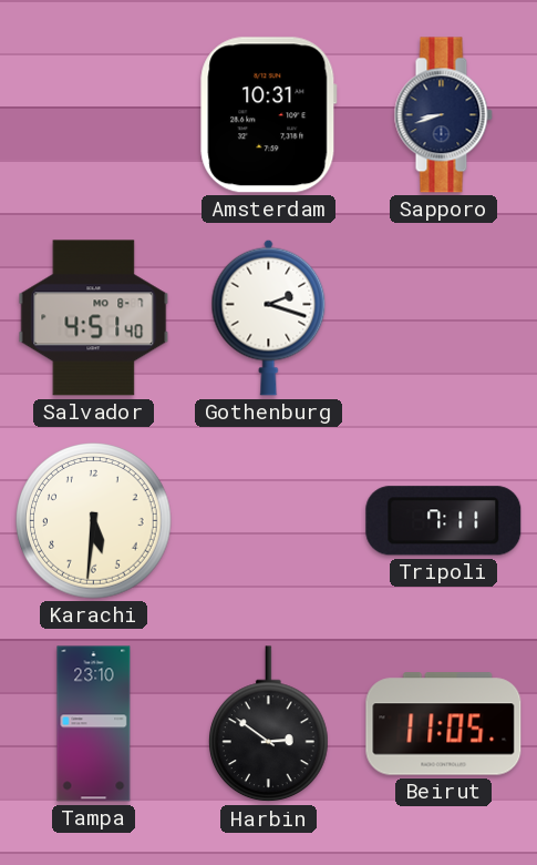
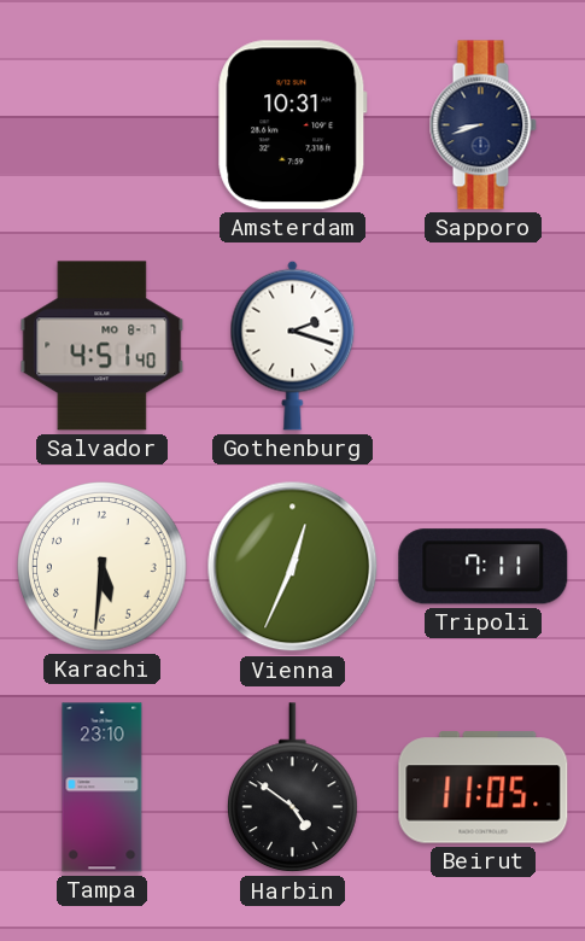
Vienna: none -> 12:34
Harbin: 2:51 -> 4:51
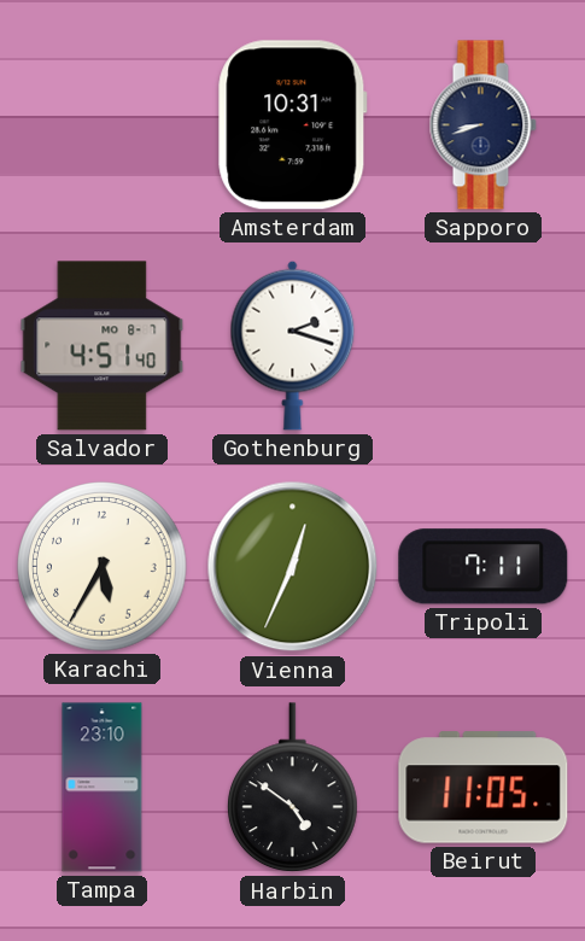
Karachi: 5:31 -> 5:35
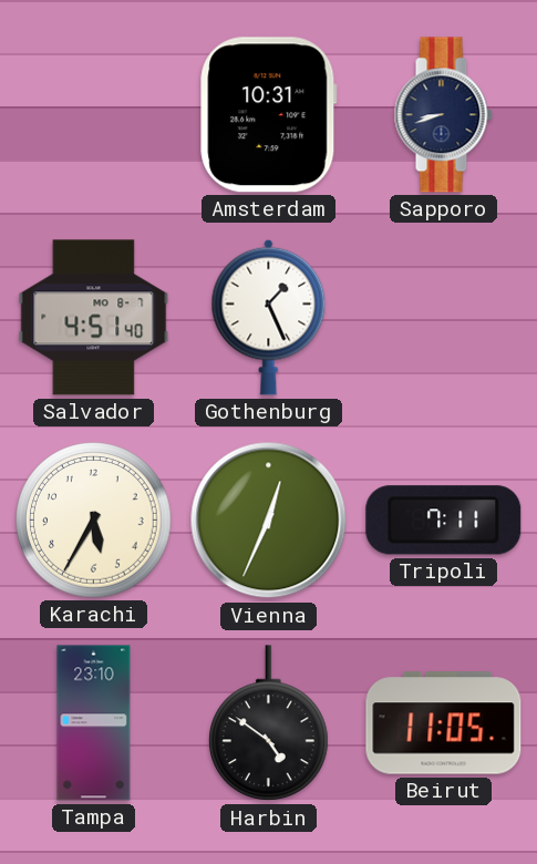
Gothenburg: 2:18 -> 1:26
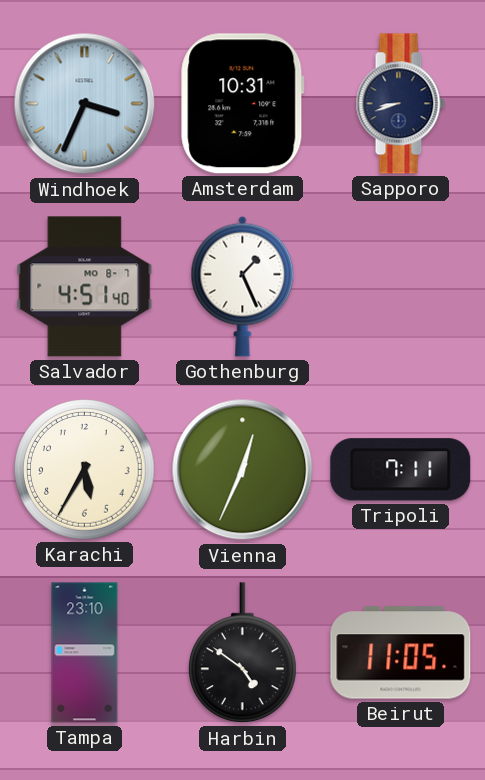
Windhoek: none -> 3:34
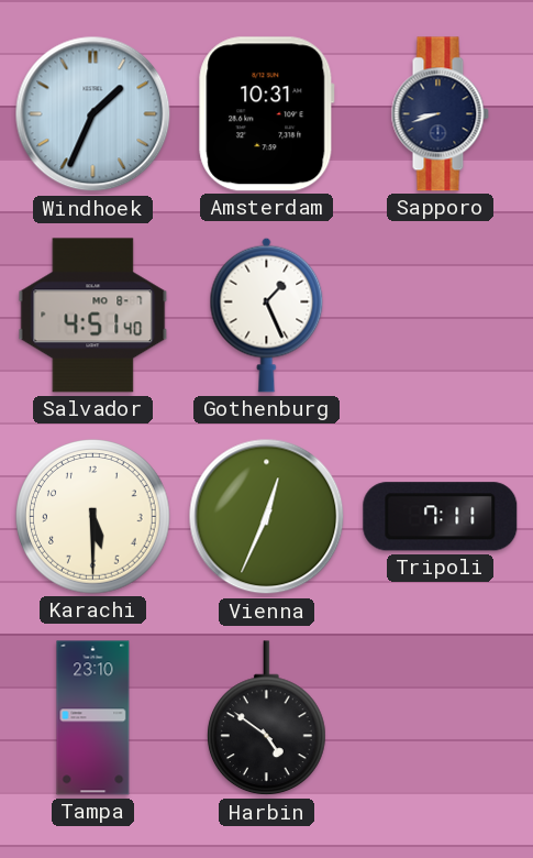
Windhoek: 3:34 -> 1:34
Karachi: 5:35 -> 5:30
Beirut: 11:05 -> none
